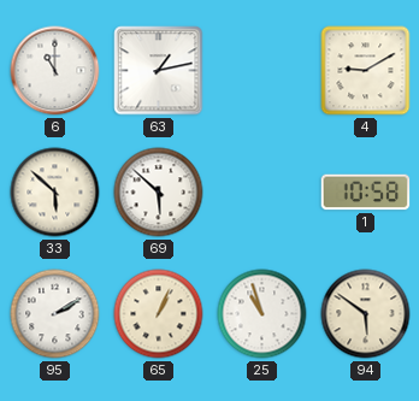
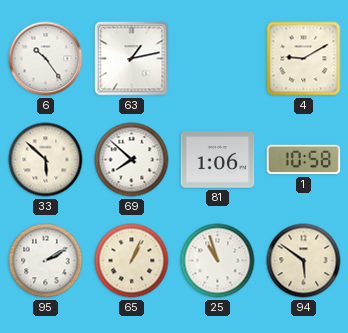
6: 11:00 -> 10:24
69: 5:52 -> 7:52
81: none -> 1:06
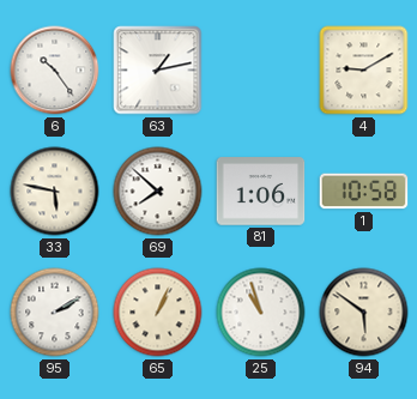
33: 5:52 -> 5:47
